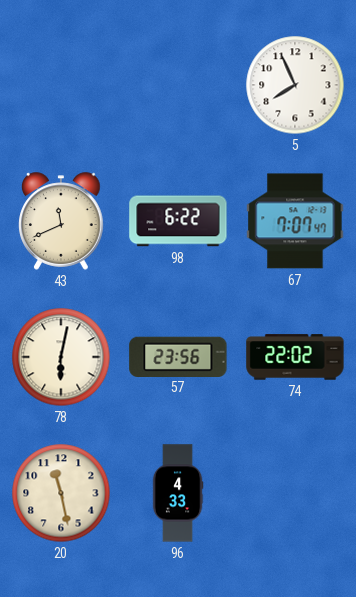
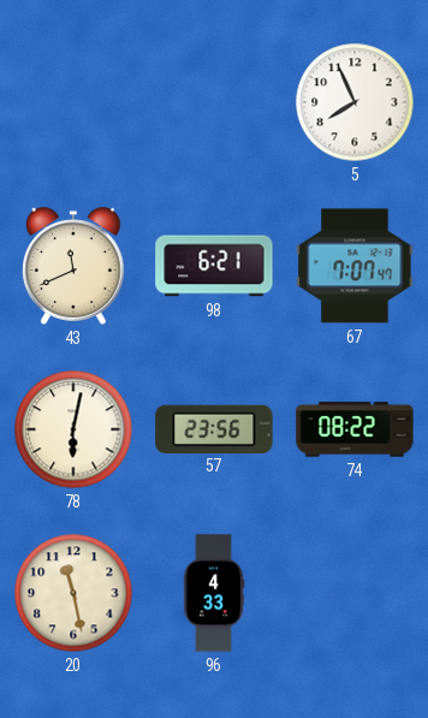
98: 6:22 -> 6:21
74: 22:02 -> 08:22
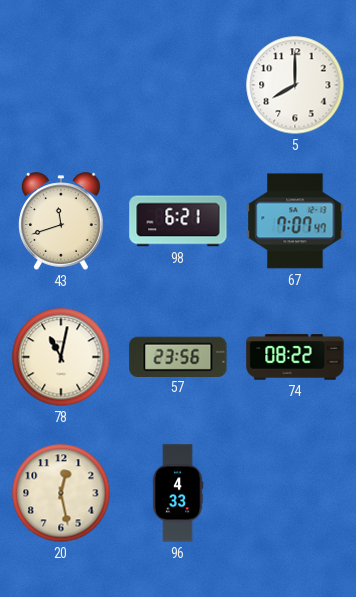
5: 7:56 -> 8:00
43: 11:41 -> 11:42
78: 6:02 -> 11:02
20: 11:28 -> 12:28
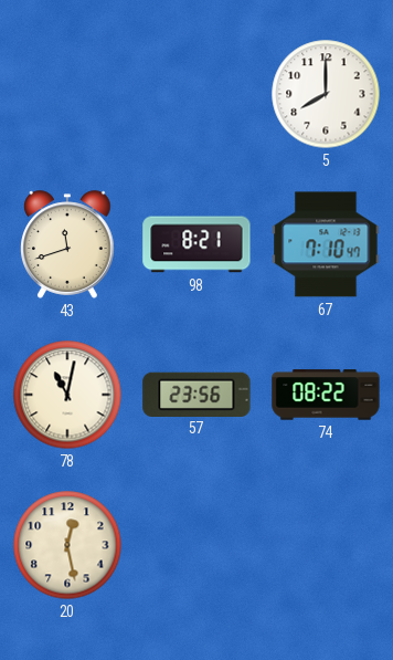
98: 6:21 -> 8:21
67: 7:07 -> 7:10
96: 4:33 -> none
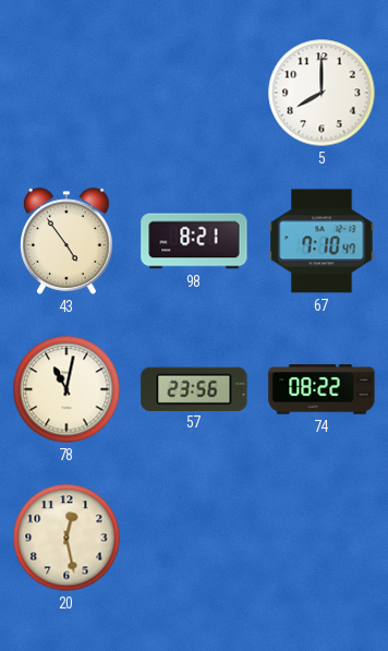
43: 11:42 -> 4:54
